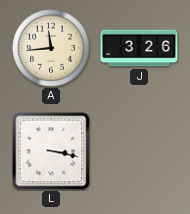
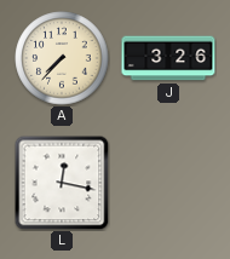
A: 11:44 -> 7:37
L: 3:17 -> 12:17
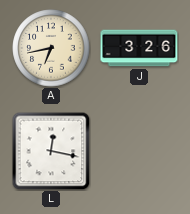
A: 7:37 -> 6:43
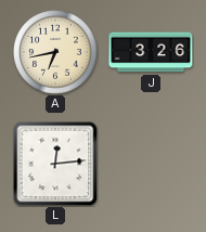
L: 12:17 -> 12:14
